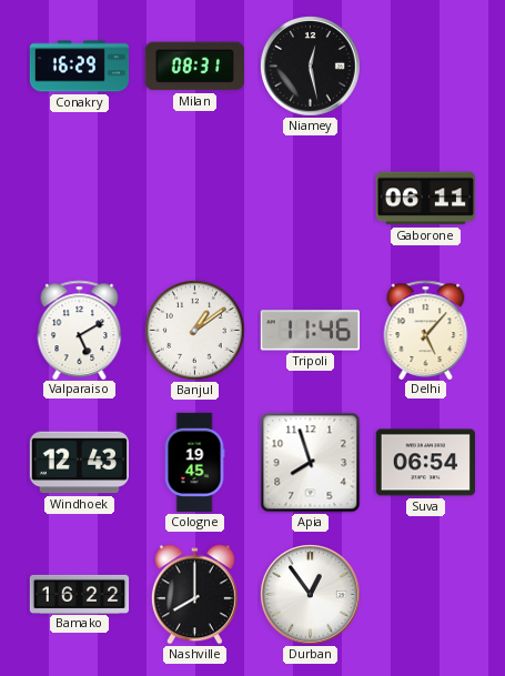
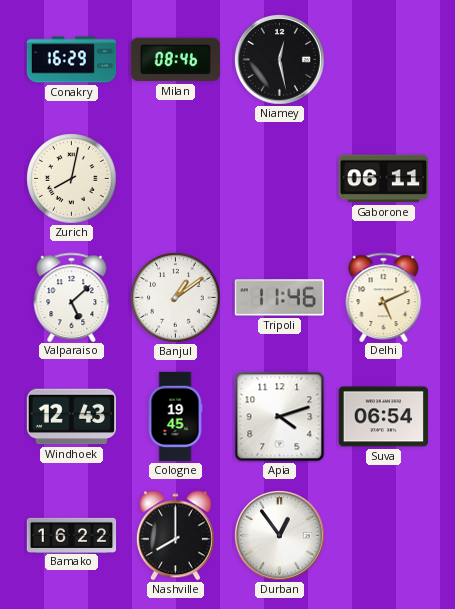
Milan: 08:31 -> 08:46
Zurich: none -> 8:02
Valparaiso: 5:10 -> 5:08
Delhi: 5:07 -> 5:11
Apia: 7:57 -> 4:12
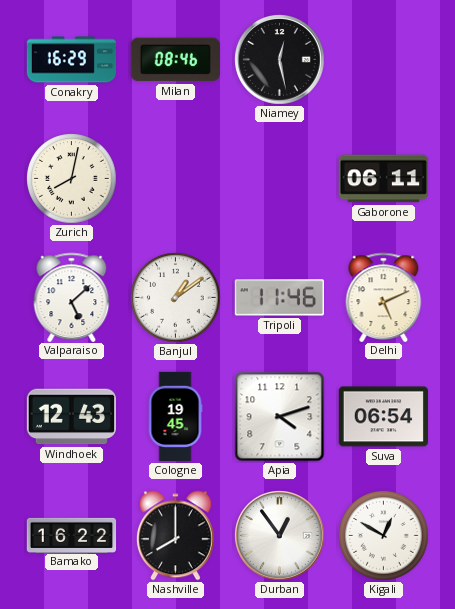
Kigali: none -> 12:50
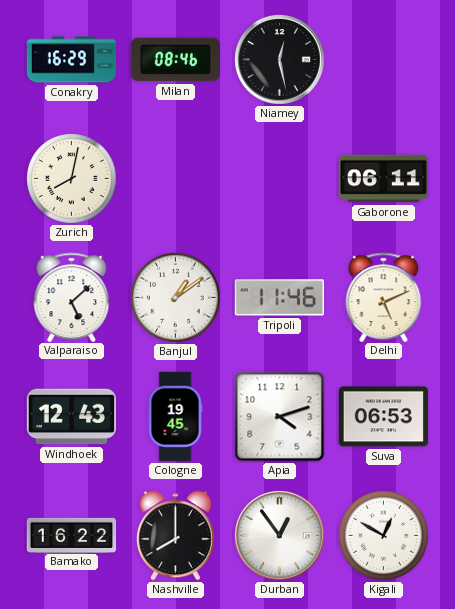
Suva: 06:54 -> 06:53
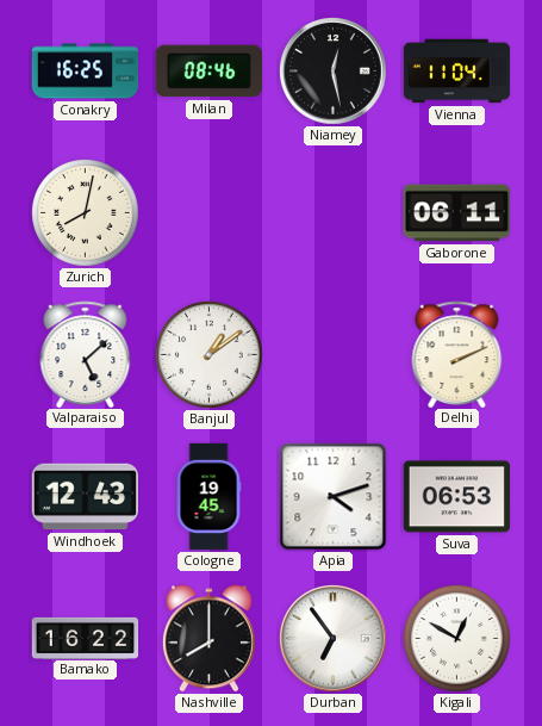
Conakry: 16:29 -> 16:25
Vienna: none -> 11:04
Tripoli: 11:46 -> none
Delhi: 5:11 -> 2:11
Durban: 12:54 -> 6:54
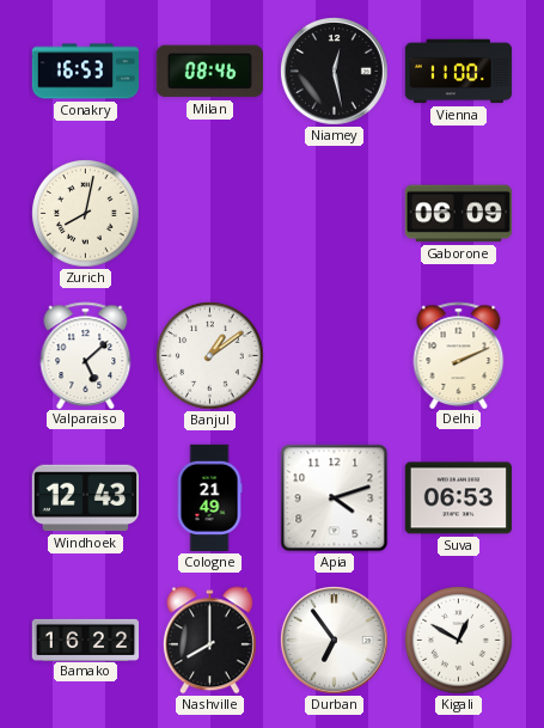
Conakry: 16:25 -> 16:53
Vienna: 11:04 -> 11:00
Gaborone: 06:11 -> 06:09
Cologne: 19:45 -> 21:49
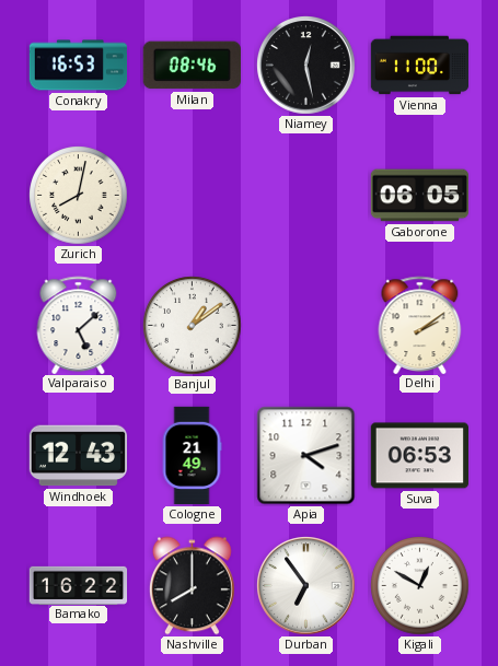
Gaborone: 06:09 -> 06:05
Delhi: 2:11 -> 2:09
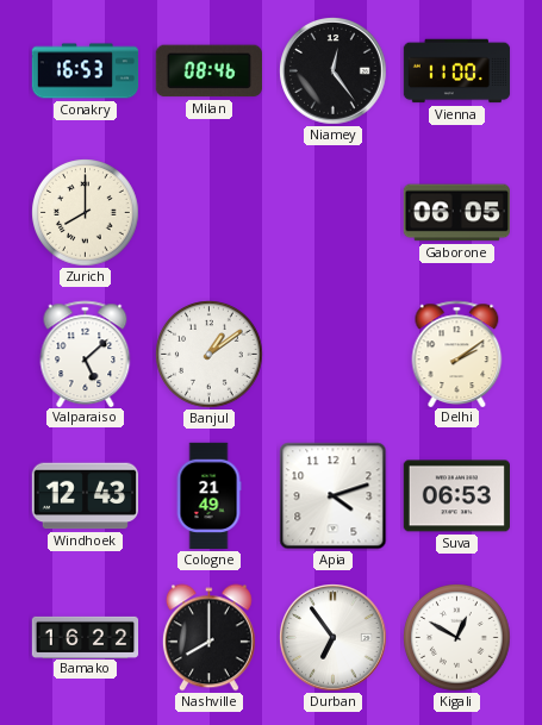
Niamey: 12:28 -> 12:24
Zurich: 8:02 -> 8:00
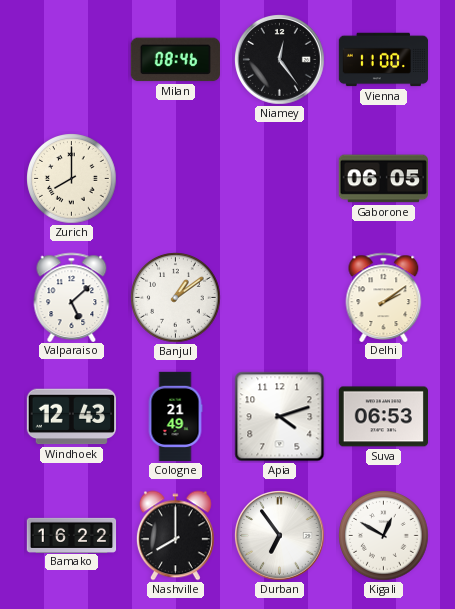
Conakry: 16:53 -> none
